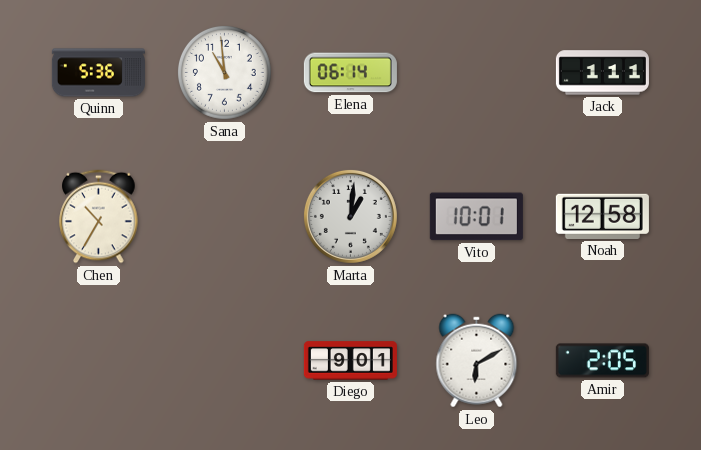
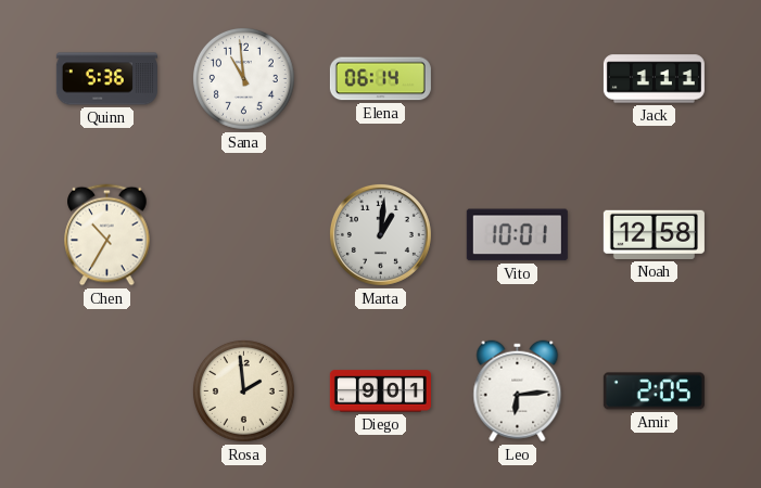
Rosa: none -> 1:59
Leo: 6:10 -> 6:14
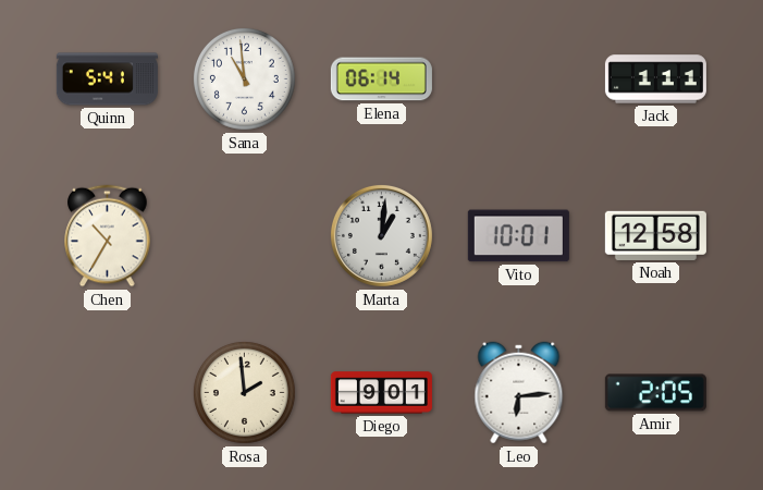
Quinn: 5:36 -> 5:41
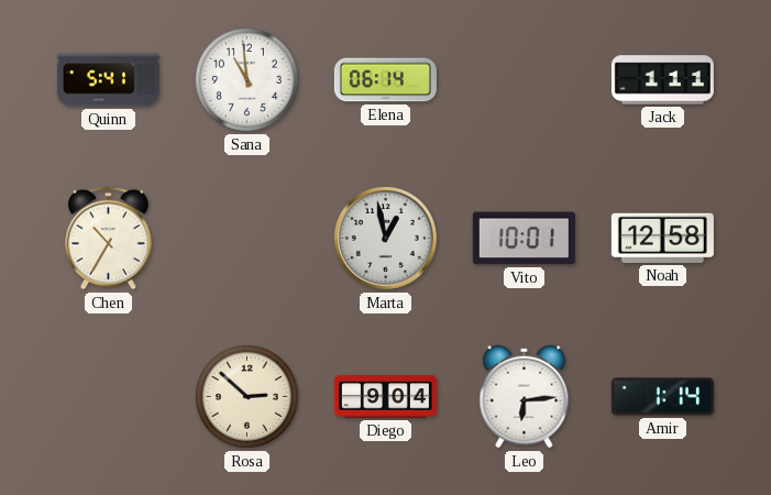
Marta: 1:01 -> 12:58
Rosa: 1:59 -> 2:52
Diego: 9:01 -> 9:04
Amir: 2:05 -> 1:14
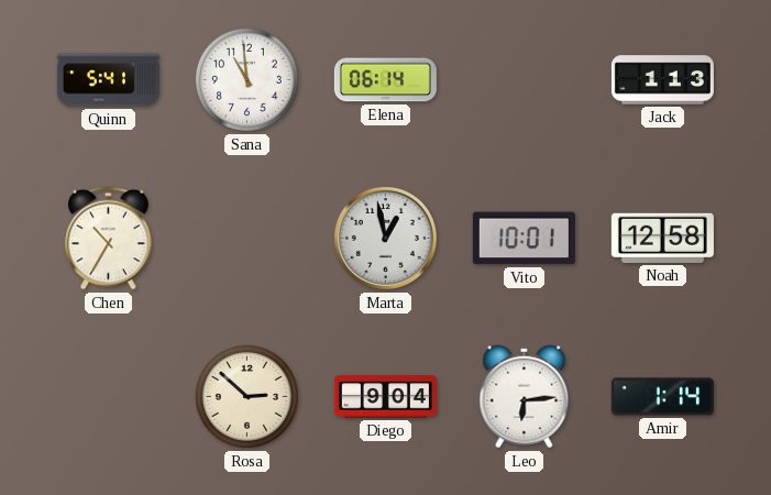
Jack: 1:11 -> 1:13
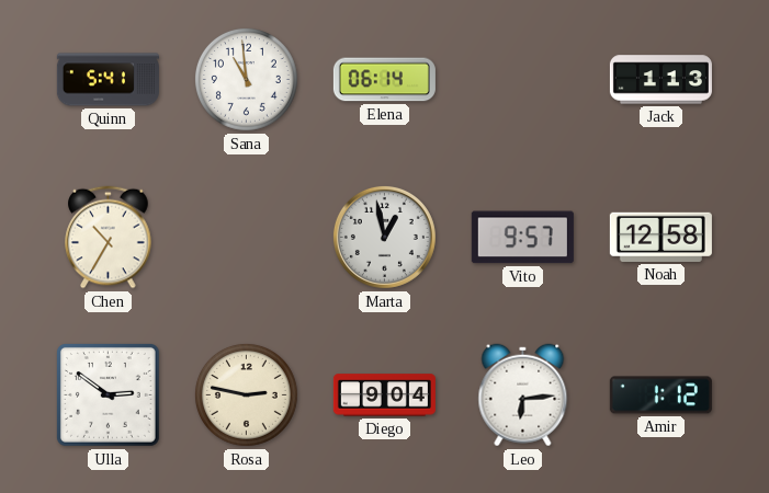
Vito: 10:01 -> 9:57
Ulla: none -> 2:51
Rosa: 2:52 -> 2:47
Amir: 1:14 -> 1:12
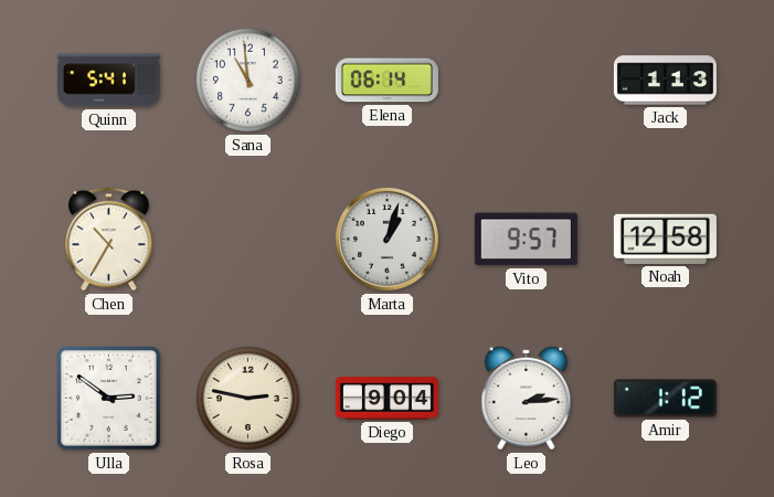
Marta: 12:58 -> 1:03
Leo: 6:14 -> 2:14
